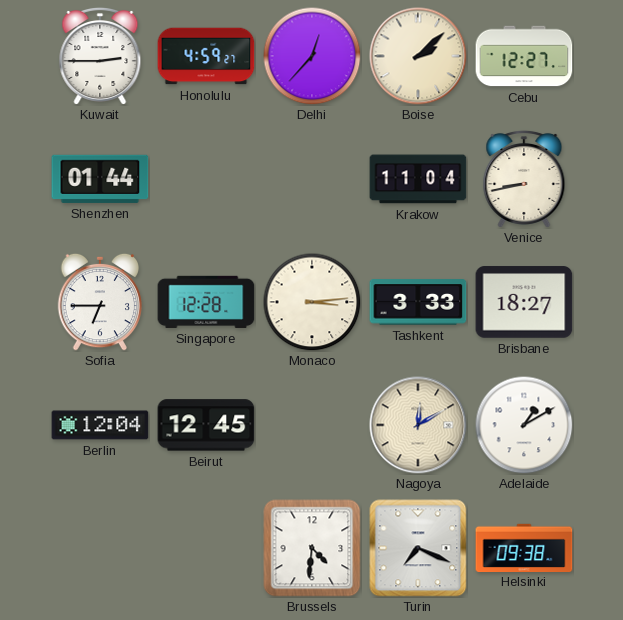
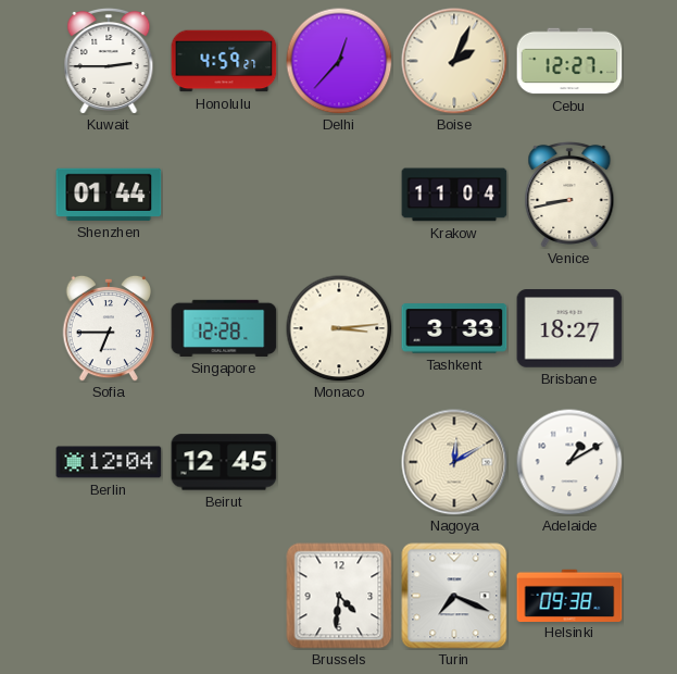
Boise: 2:08 -> 2:04
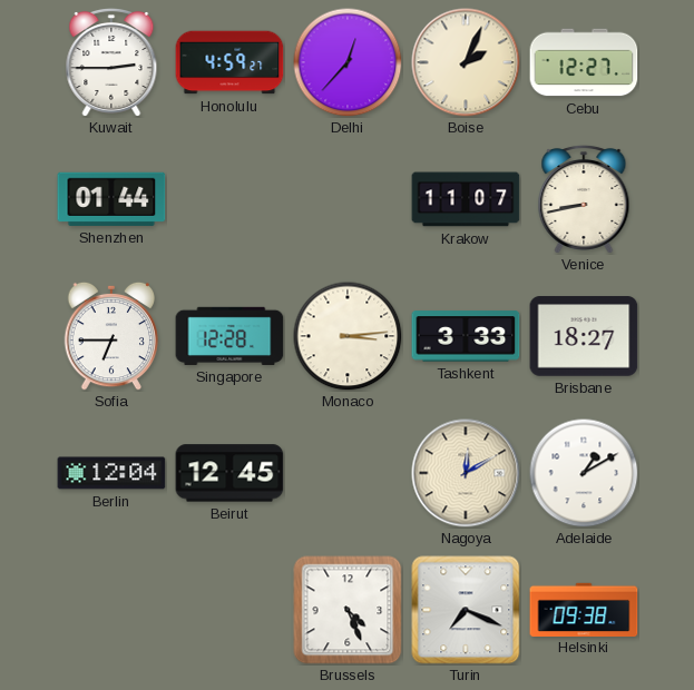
Krakow: 11:04 -> 11:07
Brussels: 4:31 -> 4:26
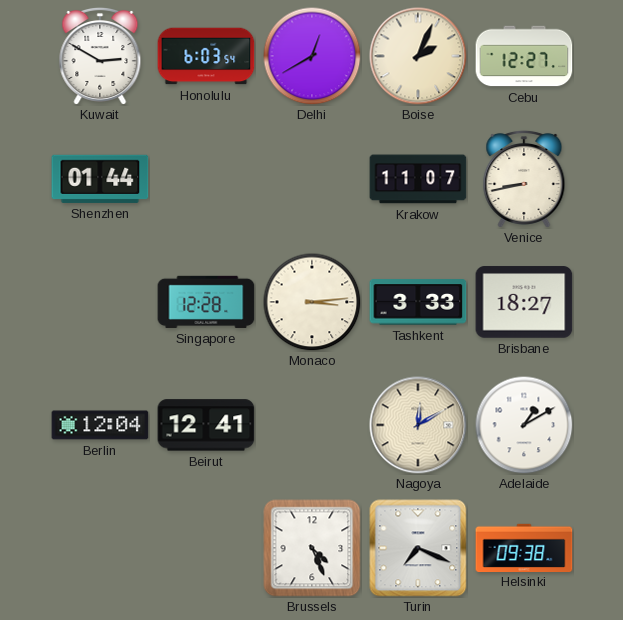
Kuwait: 2:45 -> 2:50
Honolulu: 4:59 -> 6:03
Delhi: 12:37 -> 12:40
Sofia: 6:45 -> none
Beirut: 12:45 -> 12:41
